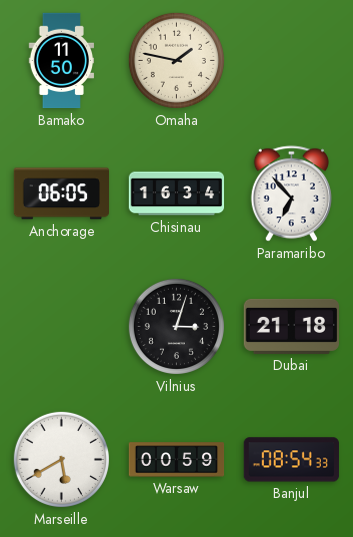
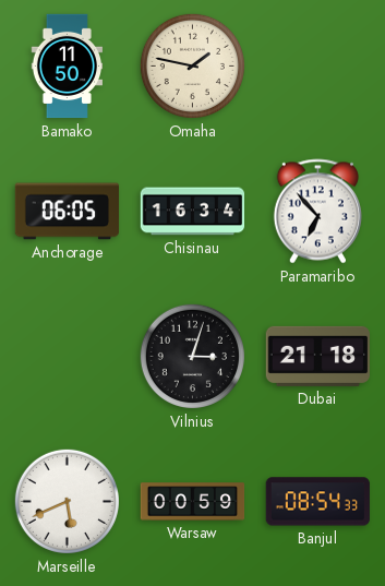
Marseille: 5:40 -> 5:41
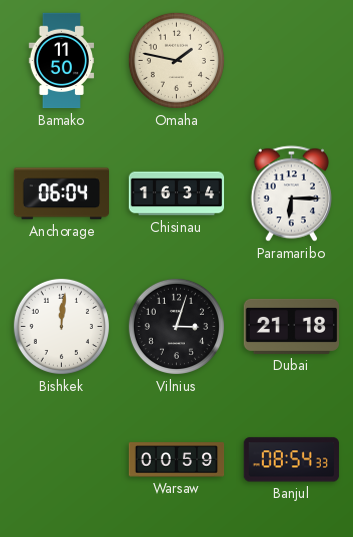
Anchorage: 06:05 -> 06:04
Paramaribo: 6:53 -> 6:15
Bishkek: none -> 12:01
Marseille: 5:41 -> none
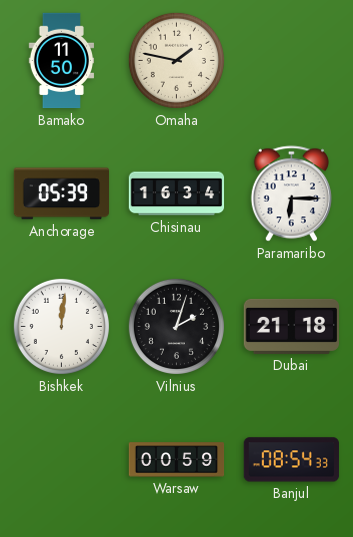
Anchorage: 06:04 -> 05:39
Vilnius: 3:03 -> 2:03
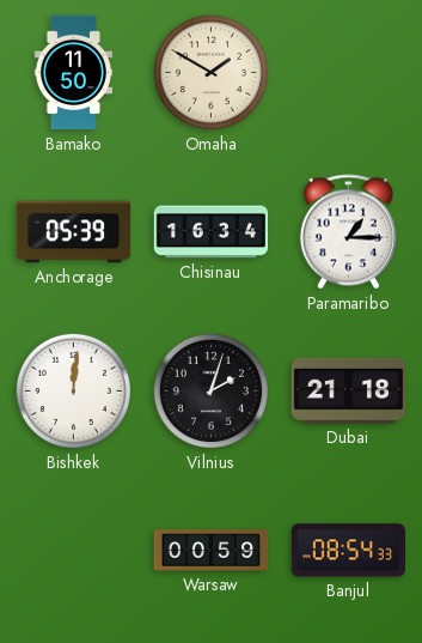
Omaha: 1:47 -> 1:50
Paramaribo: 6:15 -> 1:15
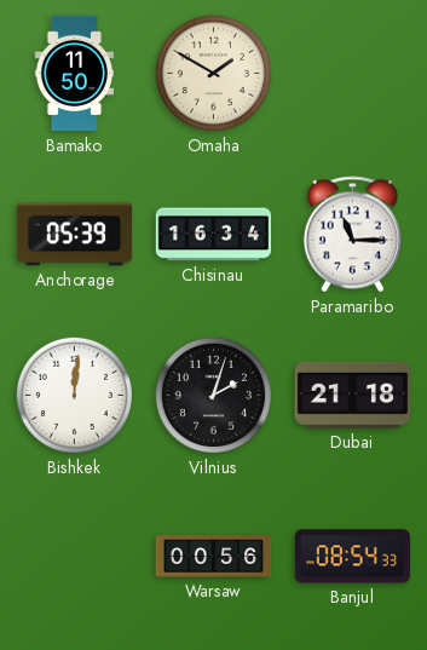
Paramaribo: 1:15 -> 11:15
Warsaw: 00:59 -> 00:56
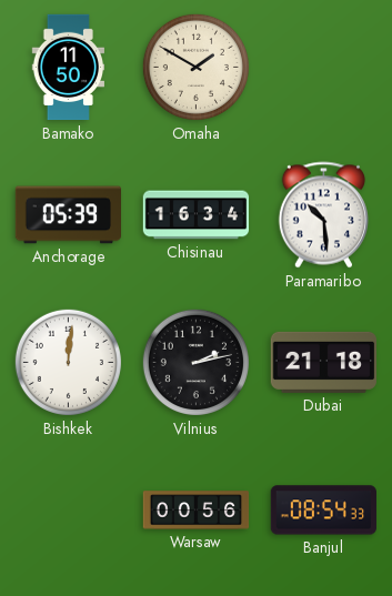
Paramaribo: 11:15 -> 10:29
Vilnius: 2:03 -> 2:13
